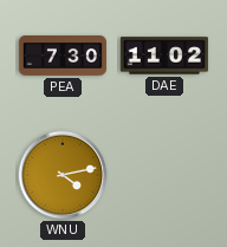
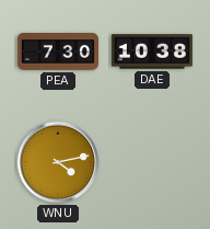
DAE: 11:02 -> 10:38
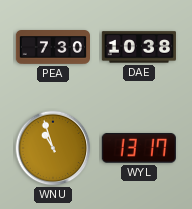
WNU: 4:13 -> 10:57
WYL: none -> 13:17
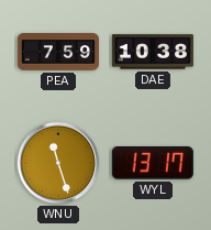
PEA: 7:30 -> 7:59
WNU: 10:57 -> 11:27
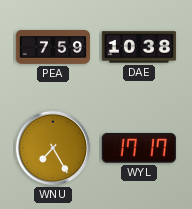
WNU: 11:27 -> 7:25
WYL: 13:17 -> 17:17
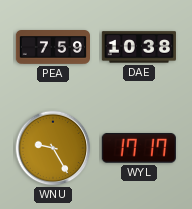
WNU: 7:25 -> 9:25
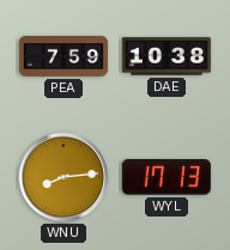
WNU: 9:25 -> 8:14
WYL: 17:17 -> 17:13
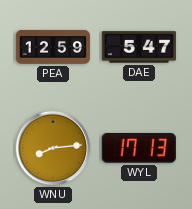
PEA: 7:59 -> 12:59
DAE: 10:38 -> 5:47
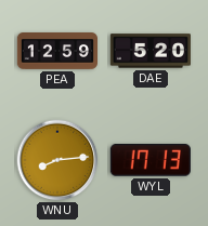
DAE: 5:47 -> 5:20
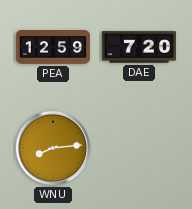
DAE: 5:20 -> 7:20
WYL: 17:13 -> none
